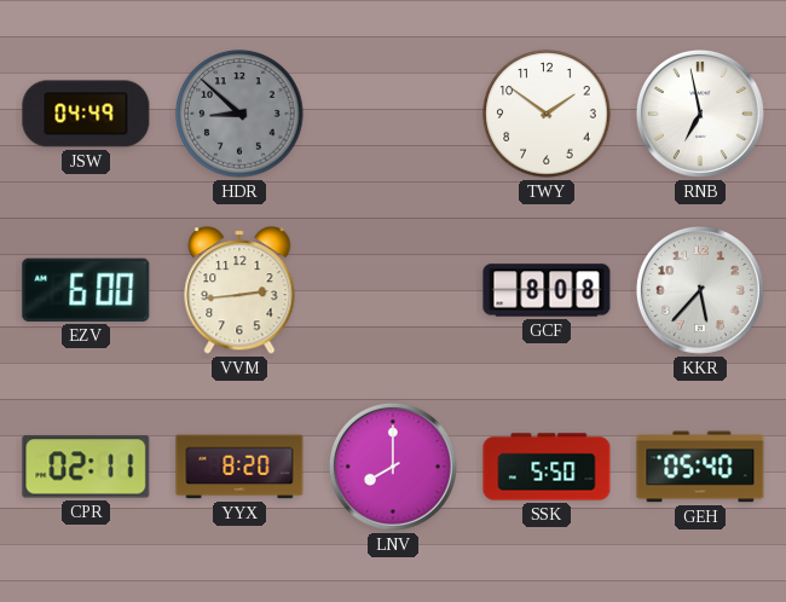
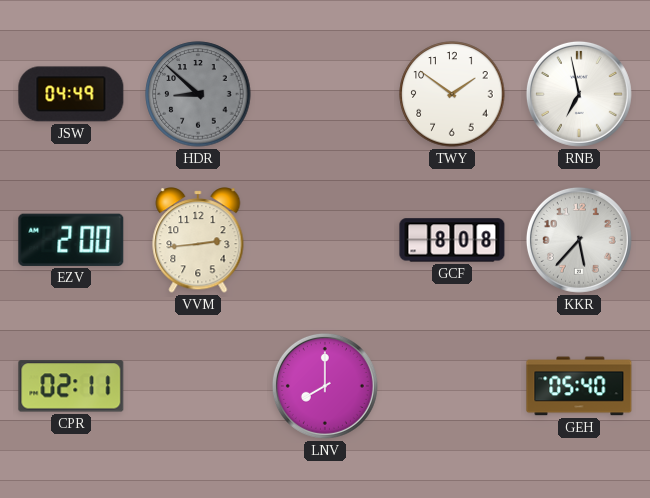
EZV: 6:00 -> 2:00
YYX: 8:20 -> none
SSK: 5:50 -> none
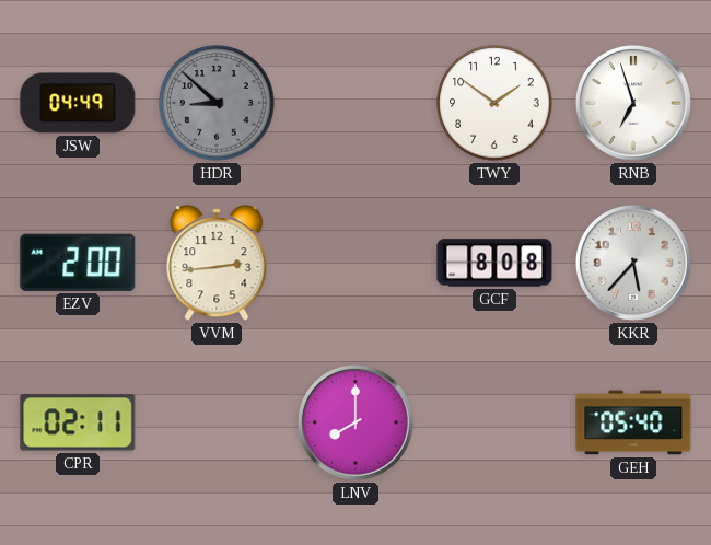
RNB: 6:58 -> 6:57
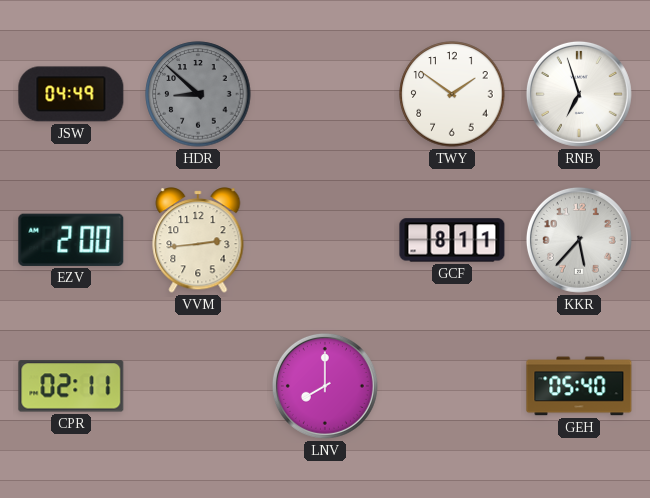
GCF: 8:08 -> 8:11
